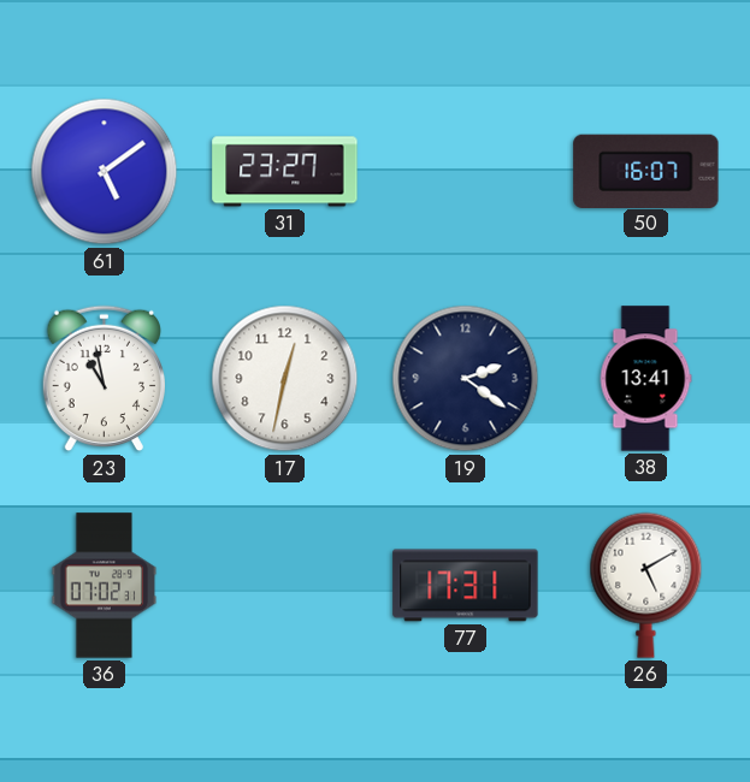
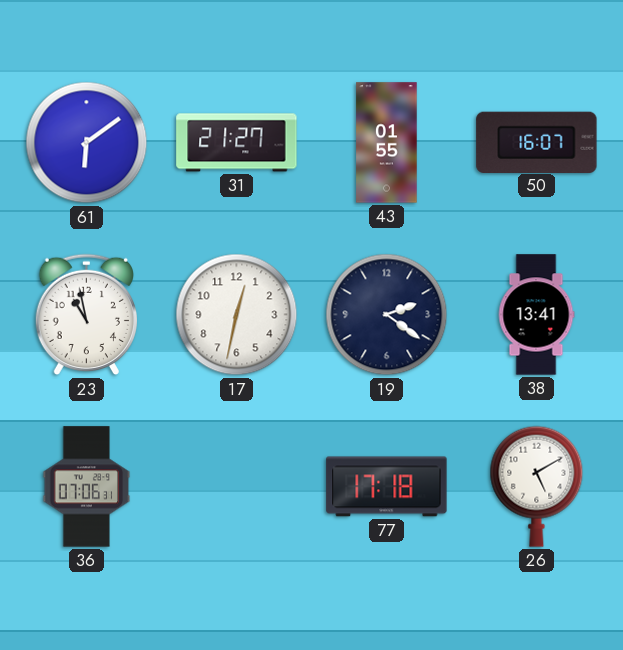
61: 5:09 -> 6:09
31: 23:27 -> 21:27
43: none -> 01:55
36: 07:02 -> 07:06
77: 17:31 -> 17:18
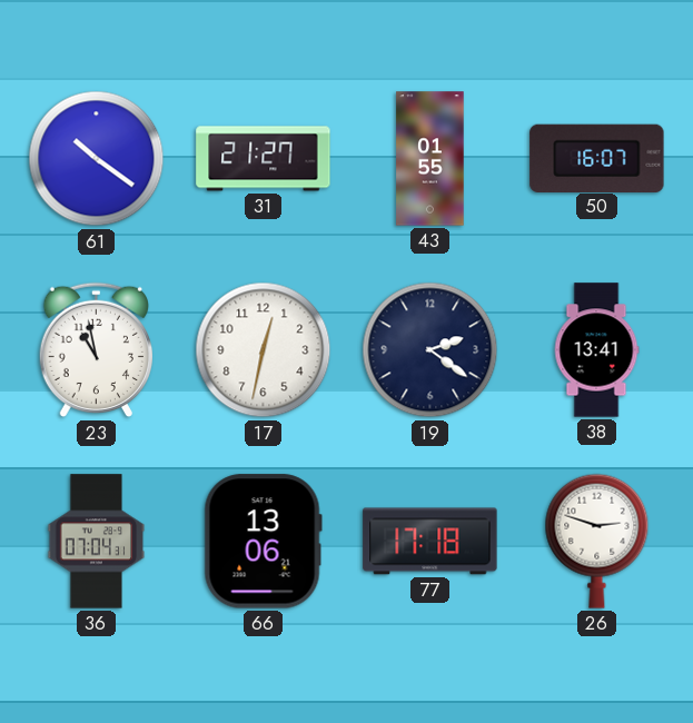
61: 6:09 -> 10:21
36: 07:06 -> 07:04
66: none -> 13:06
26: 5:10 -> 2:48
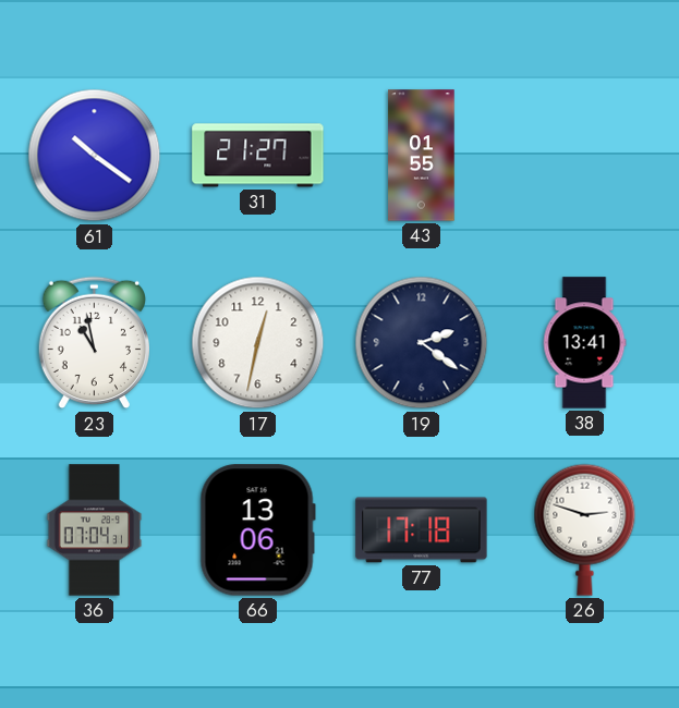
50: 16:07 -> none
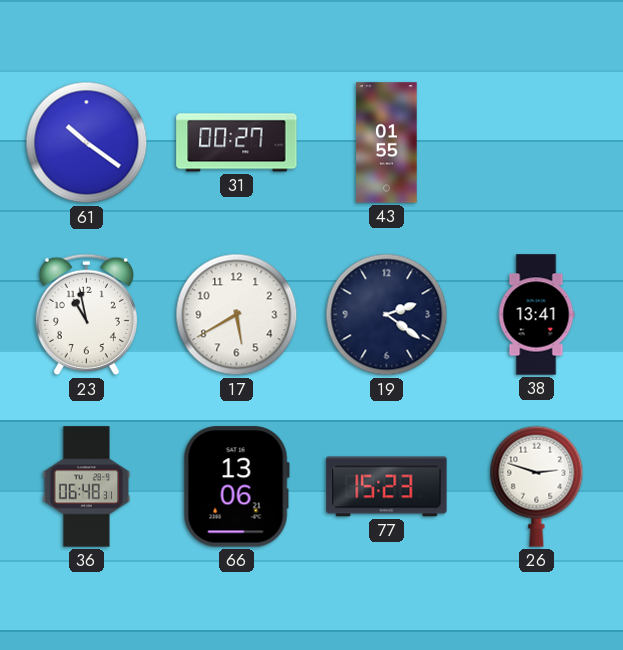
31: 21:27 -> 00:27
17: 12:32 -> 5:40
36: 07:04 -> 06:48
77: 17:18 -> 15:23
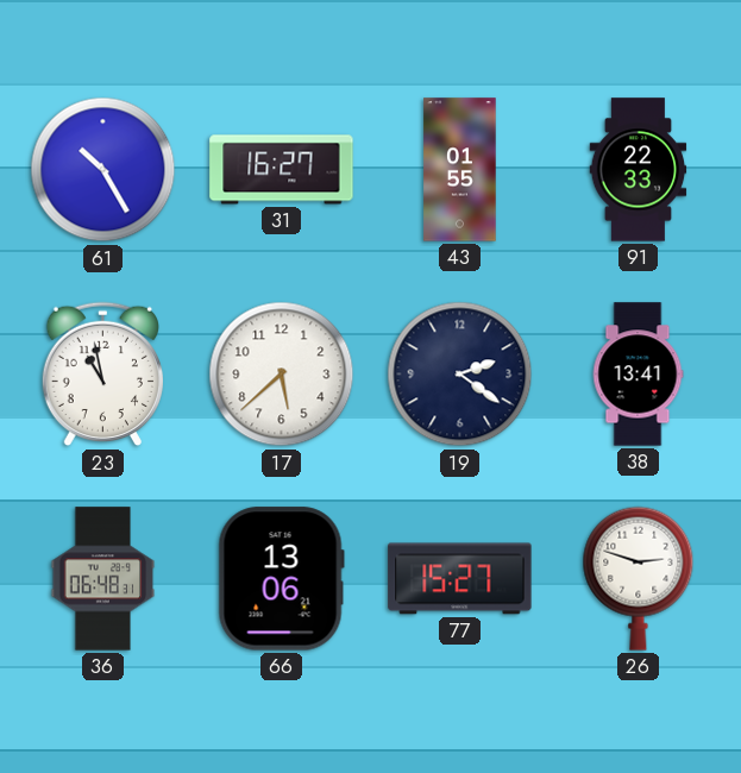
61: 10:21 -> 10:25
31: 00:27 -> 16:27
91: none -> 22:33
17: 5:40 -> 5:38
77: 15:23 -> 15:27
